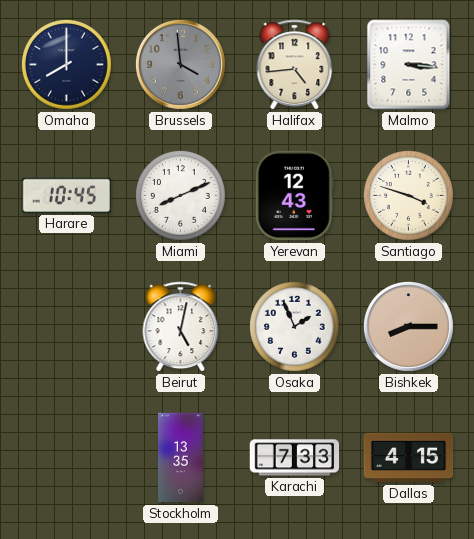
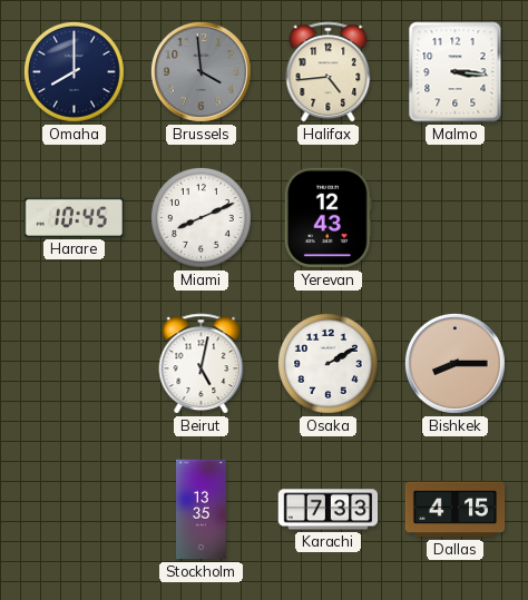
Santiago: 3:48 -> none
Osaka: 1:56 -> 2:10
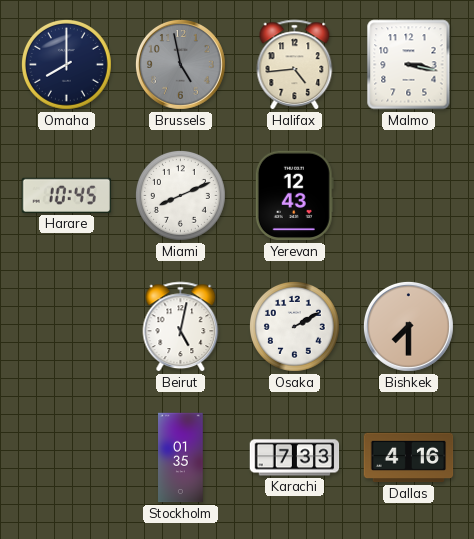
Brussels: 3:59 -> 4:58
Malmo: 3:16 -> 3:17
Bishkek: 8:15 -> 7:30
Stockholm: 13:35 -> 01:35
Dallas: 4:15 -> 4:16
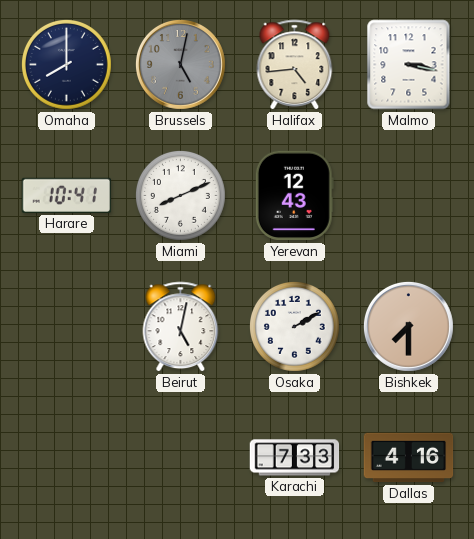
Brussels: 4:58 -> 5:02
Harare: 10:45 -> 10:41
Stockholm: 01:35 -> none
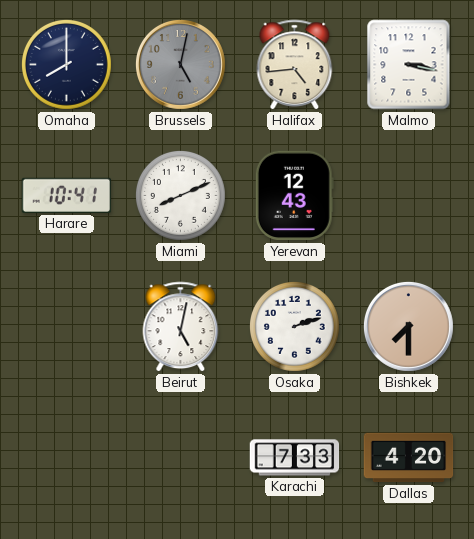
Osaka: 2:10 -> 2:12
Dallas: 4:16 -> 4:20
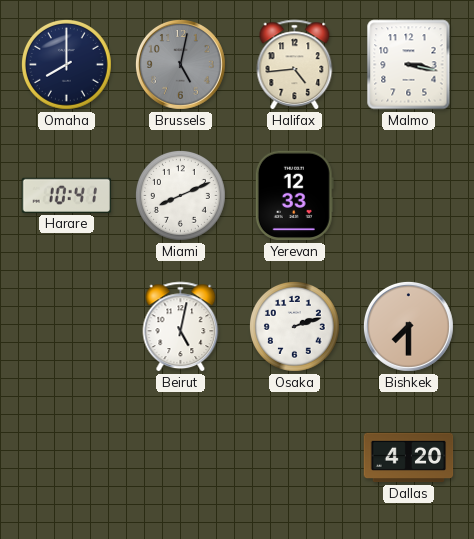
Yerevan: 12:43 -> 12:33
Karachi: 7:33 -> none
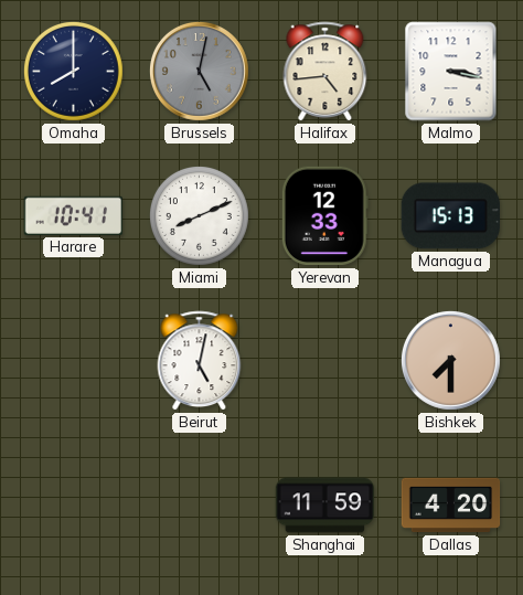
Managua: none -> 15:13
Osaka: 2:12 -> none
Shanghai: none -> 11:59
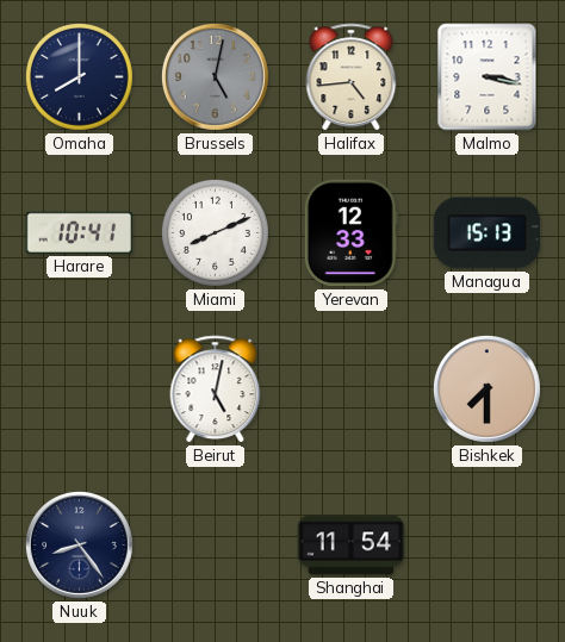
Nuuk: none -> 8:24
Shanghai: 11:59 -> 11:54
Dallas: 4:20 -> none
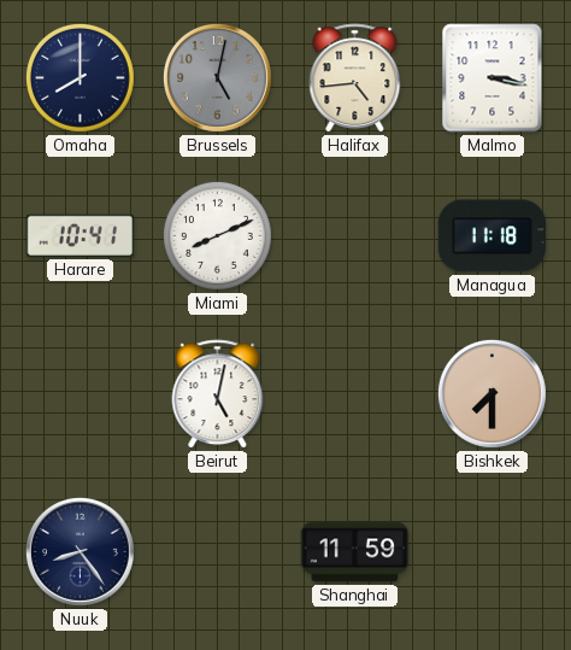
Yerevan: 12:33 -> none
Managua: 15:13 -> 11:18
Shanghai: 11:54 -> 11:59
